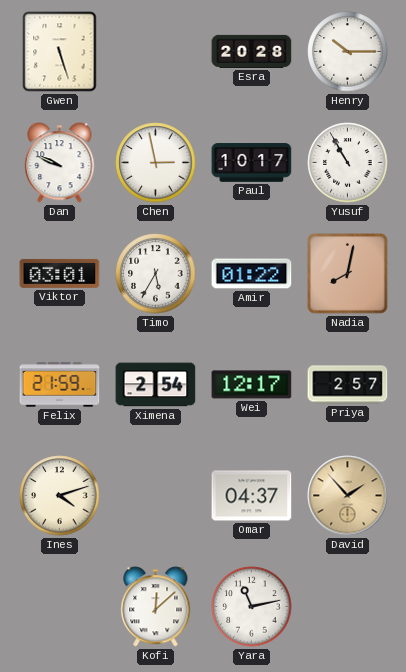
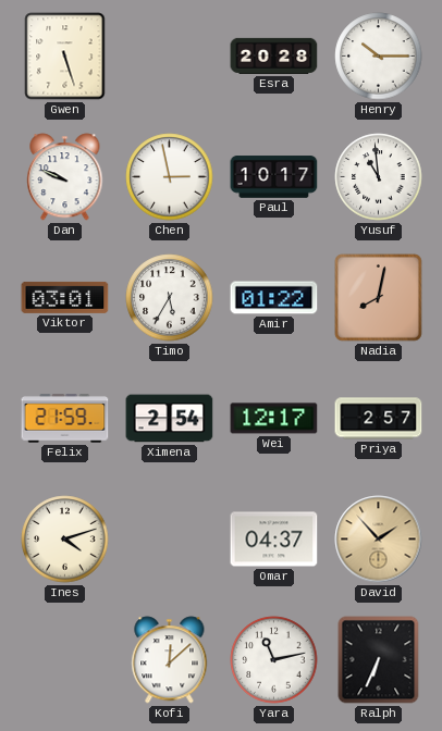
Yusuf: 10:55 -> 10:59
Ralph: none -> 6:34
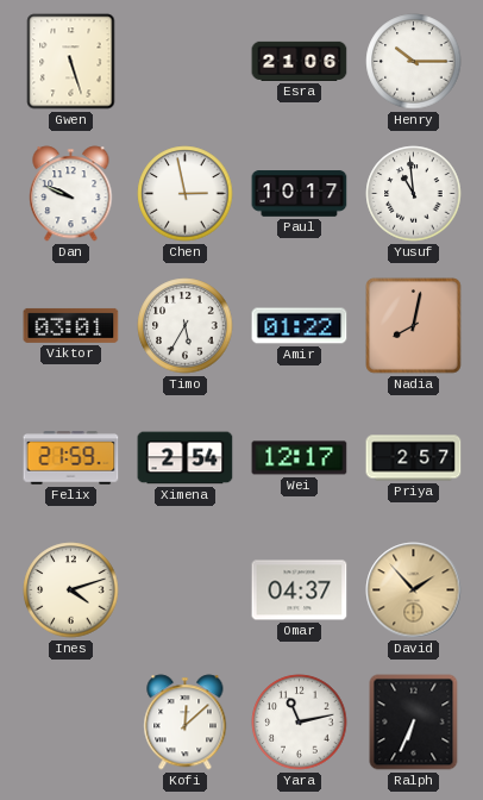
Esra: 20:28 -> 21:06
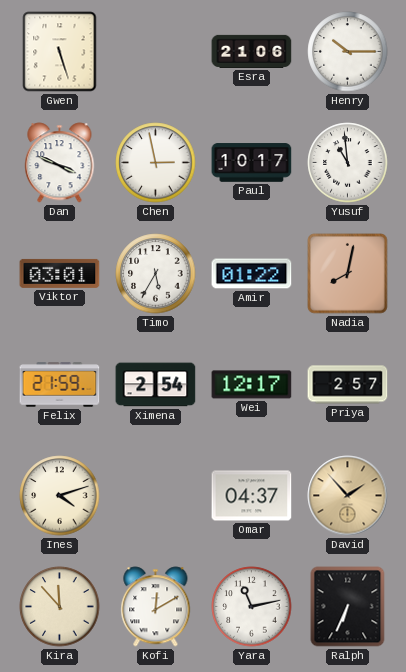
Dan: 9:49 -> 3:49
Kira: none -> 11:53
Kofi: 12:08 -> 12:10
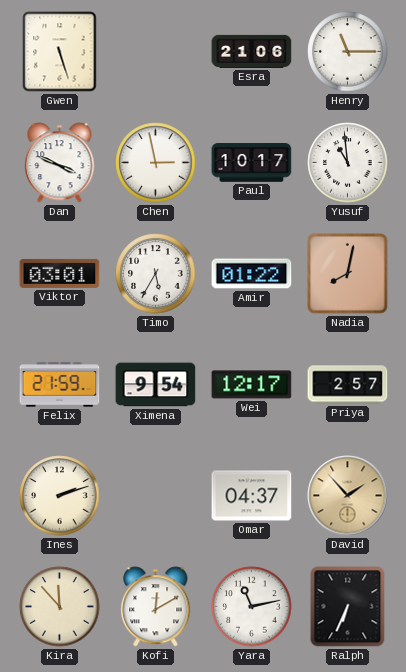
Henry: 10:15 -> 11:15
Ximena: 2:54 -> 9:54
Ines: 4:12 -> 2:12
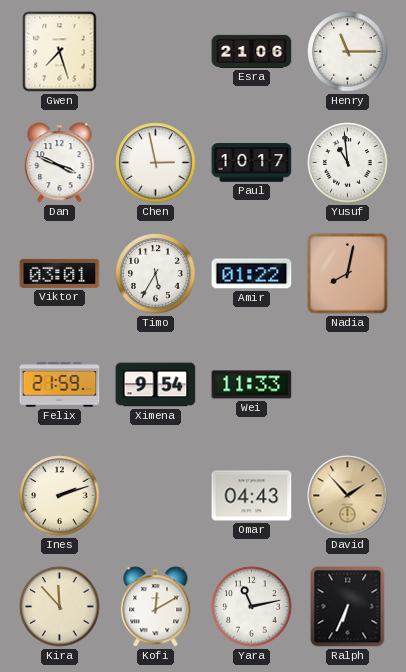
Gwen: 5:27 -> 7:27
Wei: 12:17 -> 11:33
Priya: 2:57 -> none
Omar: 04:37 -> 04:43
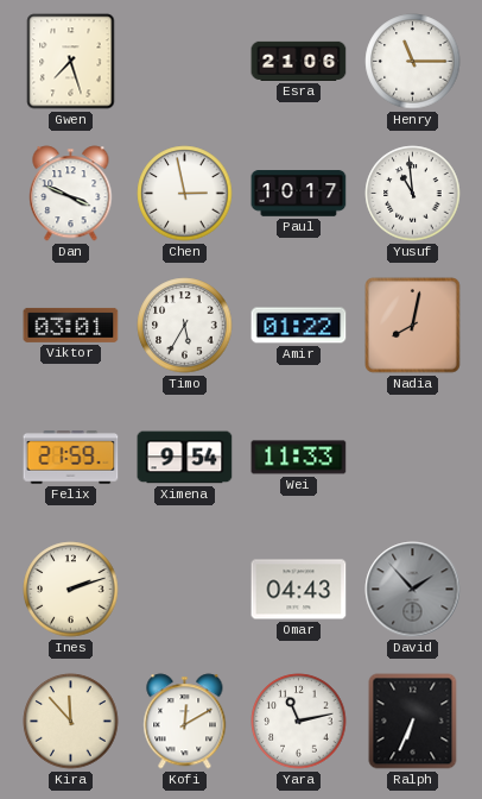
David dial: champagne -> grey
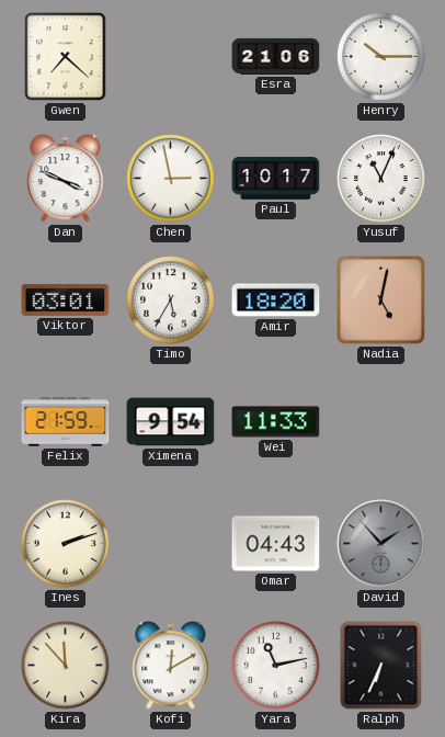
Gwen: 7:27 -> 7:22
Henry: 11:15 -> 10:15
Yusuf: 10:59 -> 11:04
Amir: 01:22 -> 18:20
Nadia: 8:02 -> 5:02
